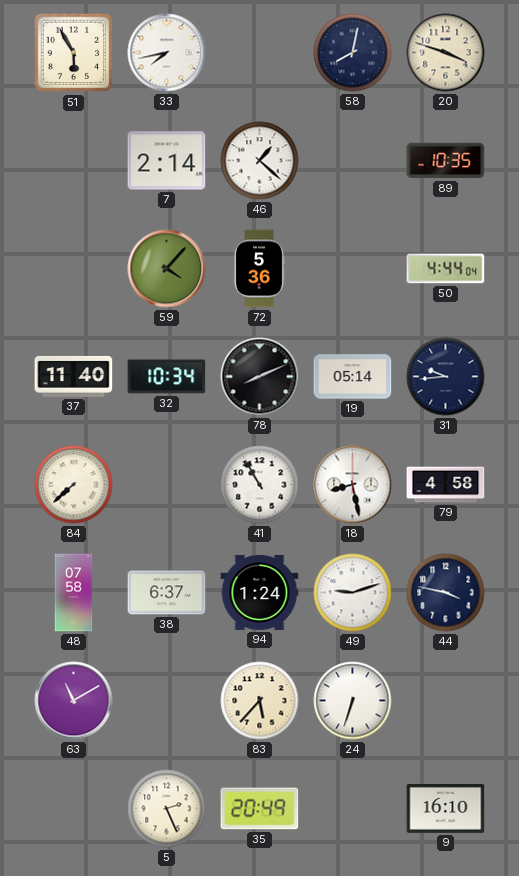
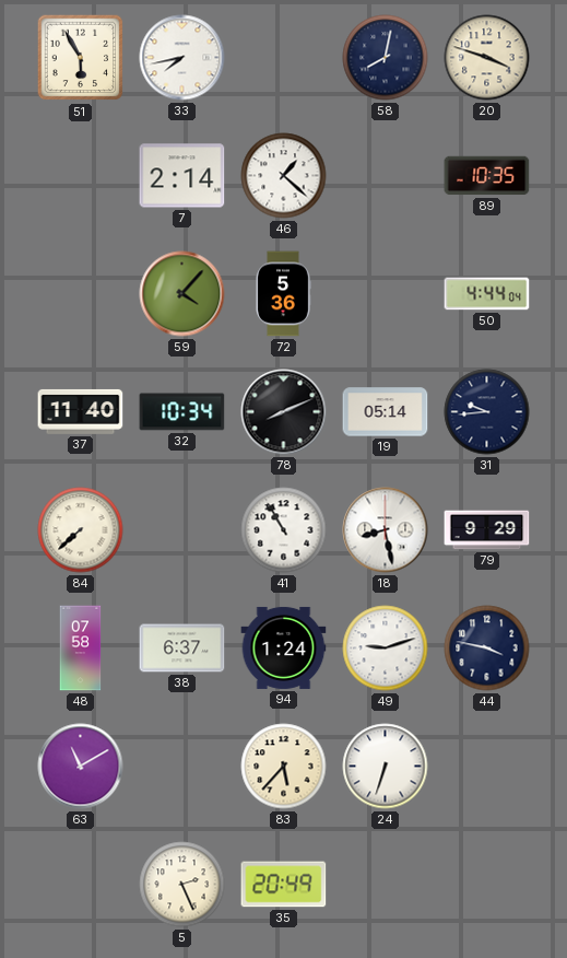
79: 4:58 -> 9:29
9: 16:10 -> none
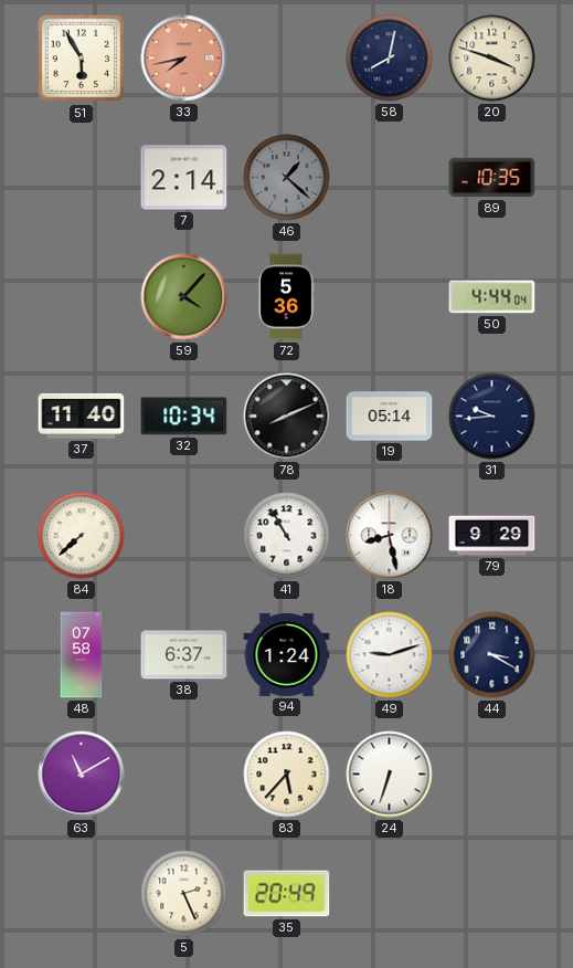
33 dial: white -> salmon
46 dial: white -> grey
44: 3:47 -> 3:20
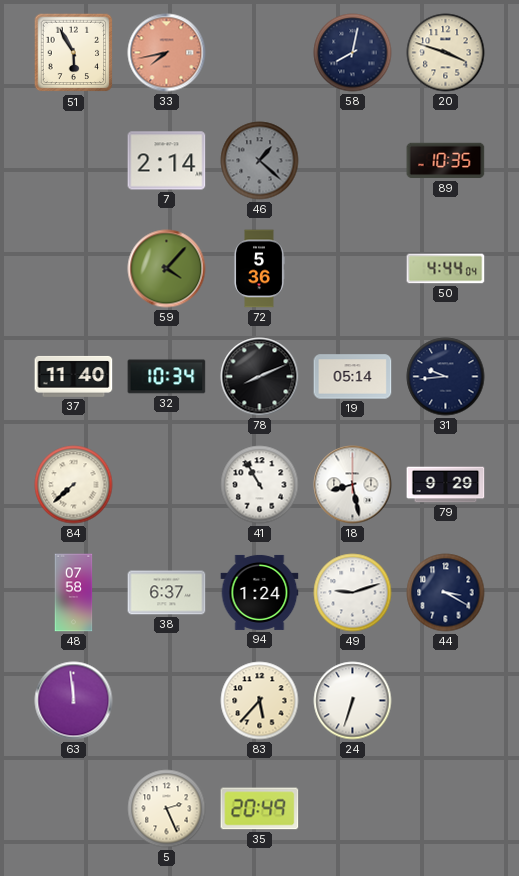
63: 11:10 -> 11:59
